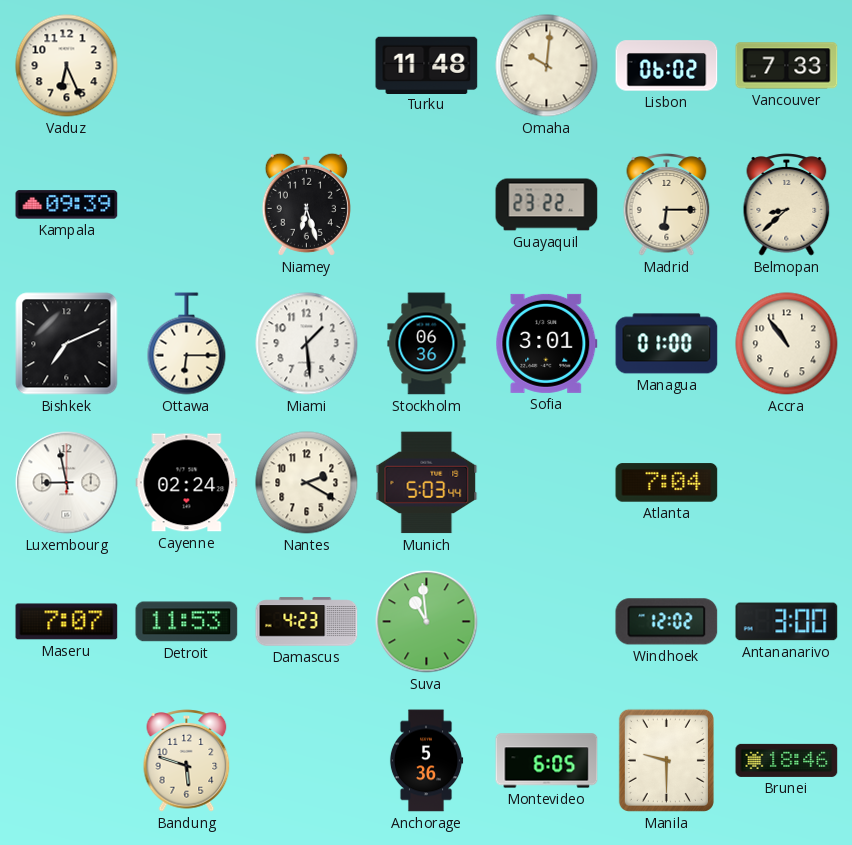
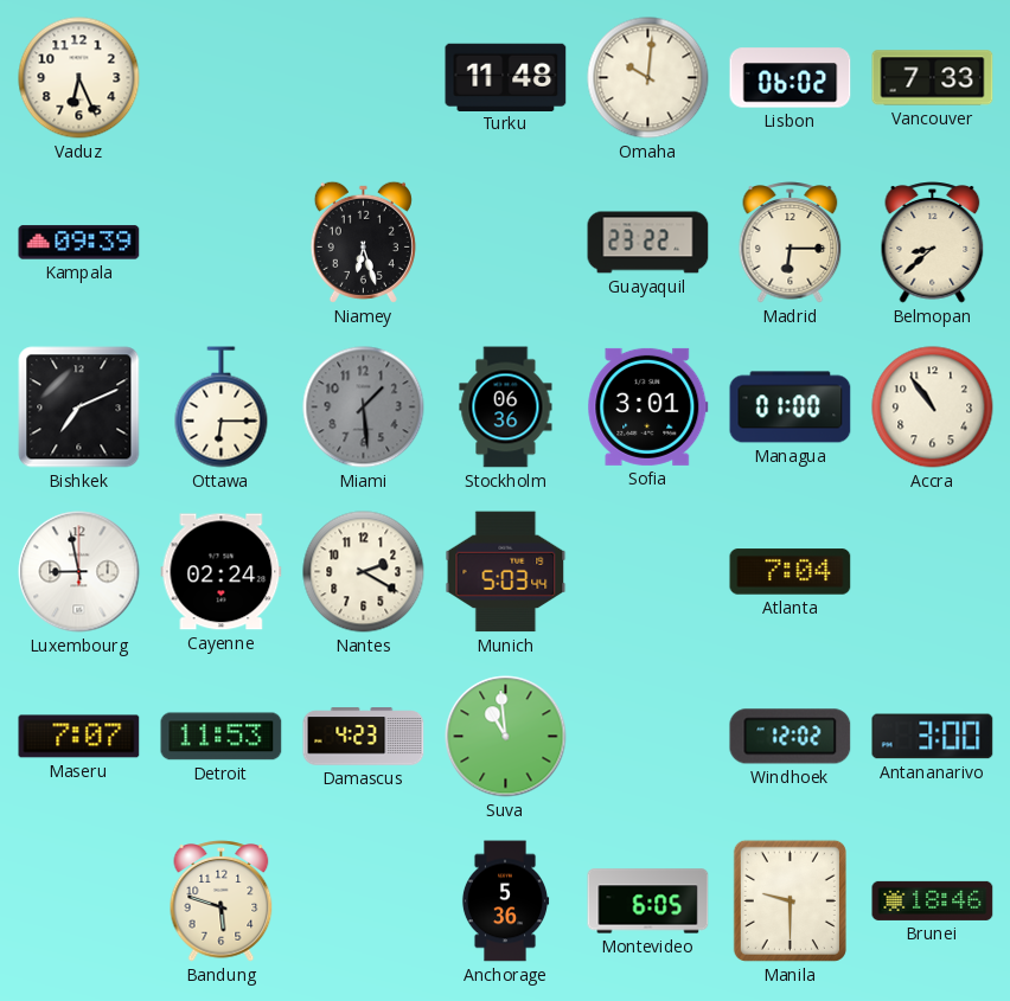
Miami dial: white -> grey
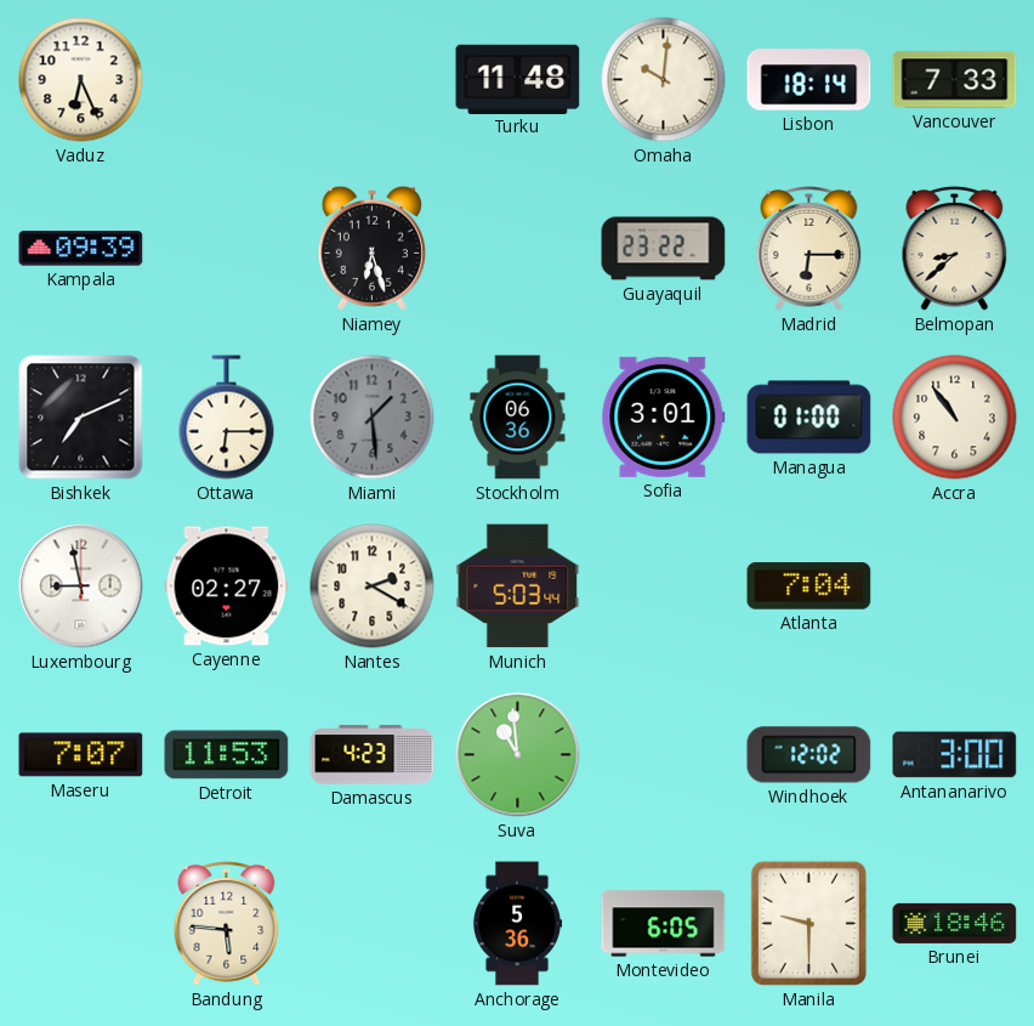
Lisbon: 06:02 -> 18:14
Cayenne: 02:24 -> 02:27
Bandung: 5:48 -> 5:46
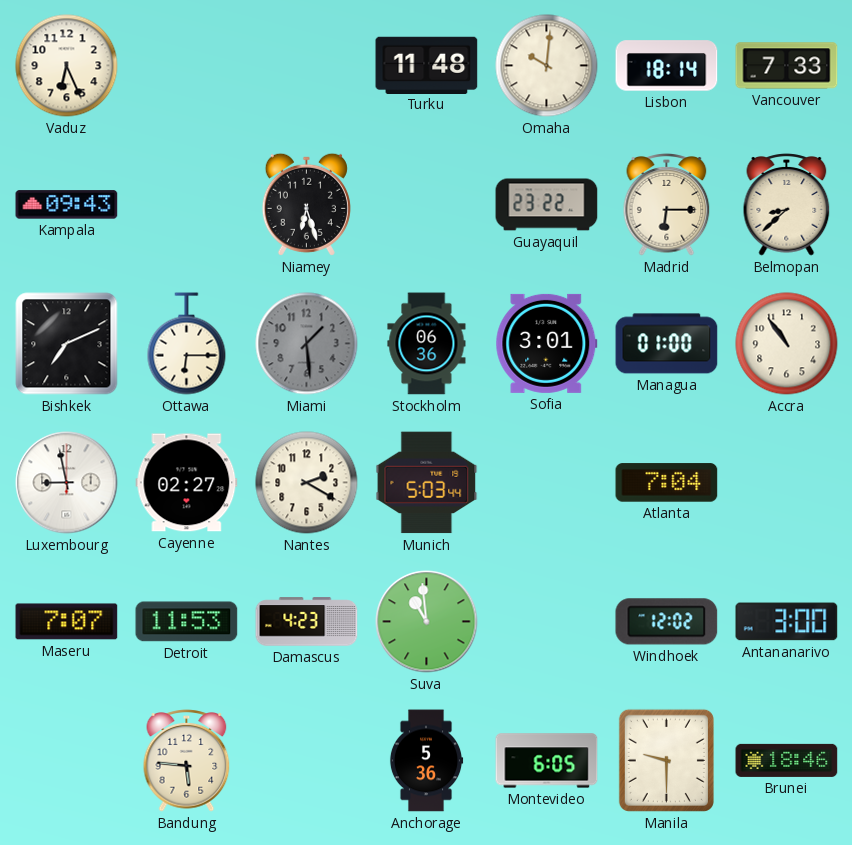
Kampala: 09:39 -> 09:43
